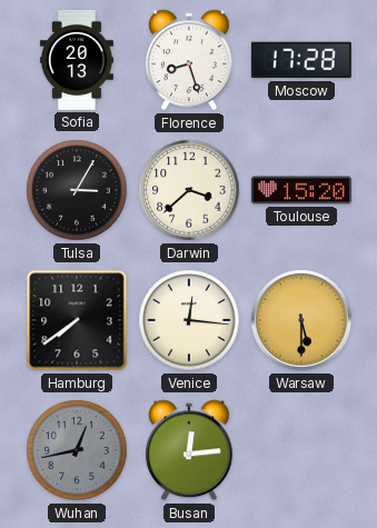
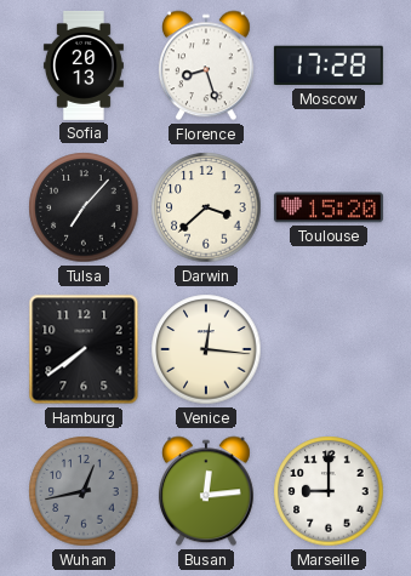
Tulsa: 3:05 -> 7:07
Warsaw: 5:30 -> none
Marseille: none -> 9:00
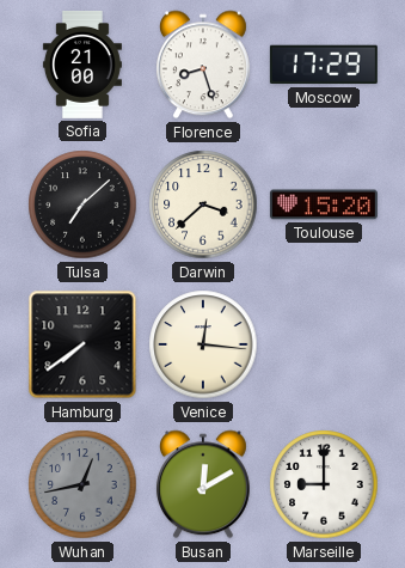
Sofia: 20:13 -> 21:00
Moscow: 17:28 -> 17:29
Tulsa: 7:07 -> 7:08
Busan: 12:14 -> 12:10
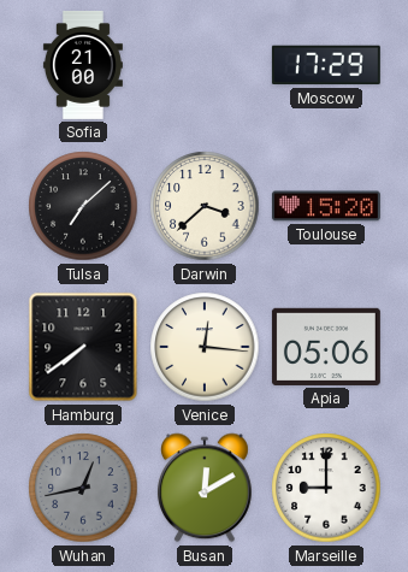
Florence: 8:27 -> none
Apia: none -> 05:06
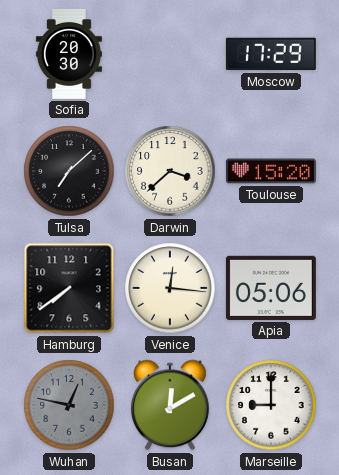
Sofia: 21:00 -> 20:30
Wuhan: 12:43 -> 12:47
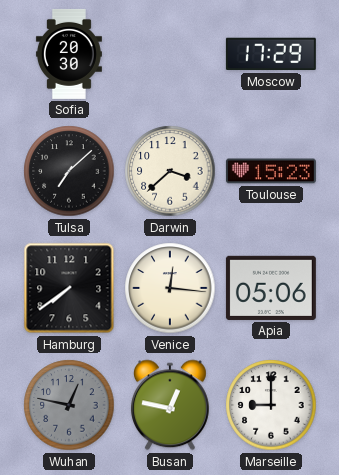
Toulouse: 15:20 -> 15:23
Busan: 12:10 -> 12:47
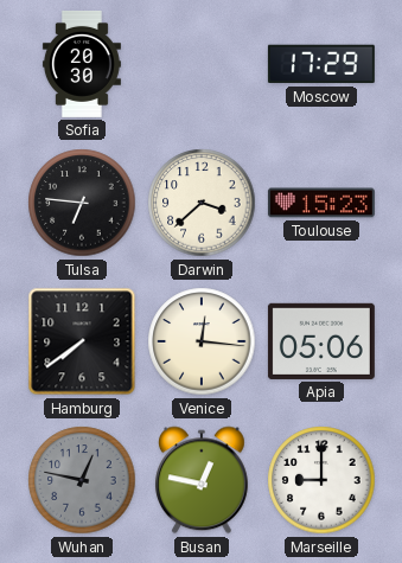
Tulsa: 7:08 -> 6:46
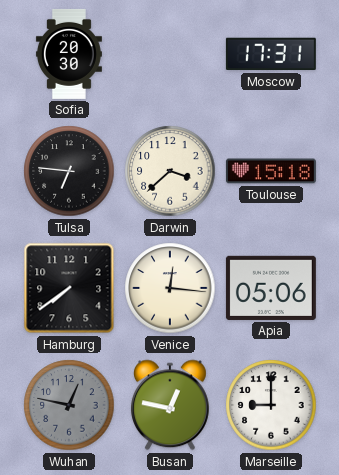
Moscow: 17:29 -> 17:31
Toulouse: 15:23 -> 15:18
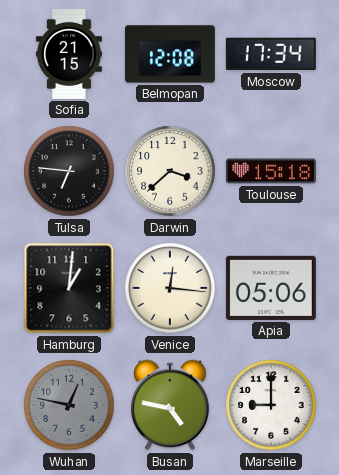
Sofia: 20:30 -> 21:15
Belmopan: none -> 12:08
Moscow: 17:31 -> 17:34
Hamburg: 7:39 -> 1:01
Busan: 12:47 -> 4:47
